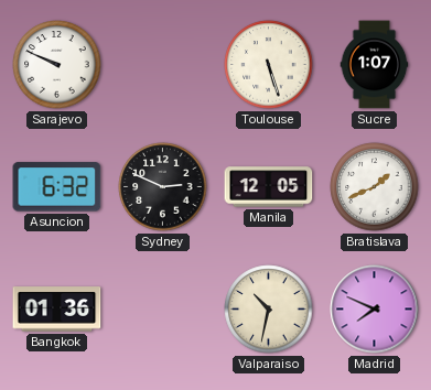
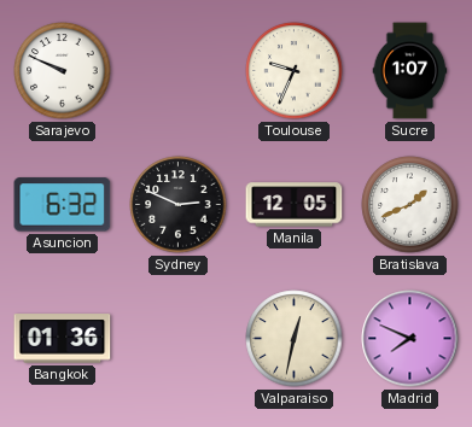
Toulouse: 5:27 -> 9:34
Valparaiso: 10:32 -> 12:32
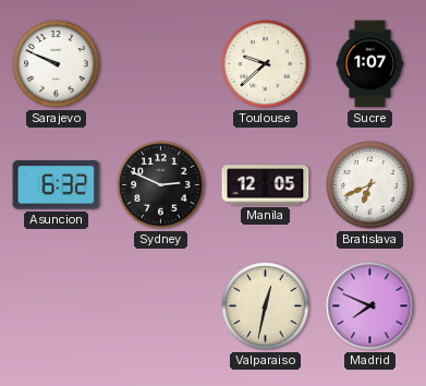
Toulouse: 9:34 -> 9:38
Bratislava: 1:41 -> 6:41
Bangkok: 01:36 -> none
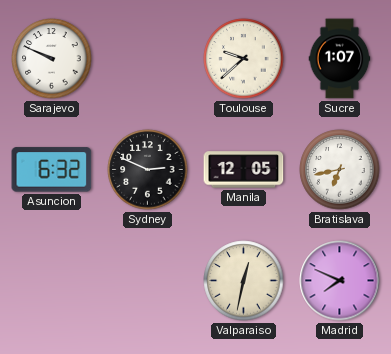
Bratislava: 6:41 -> 6:43
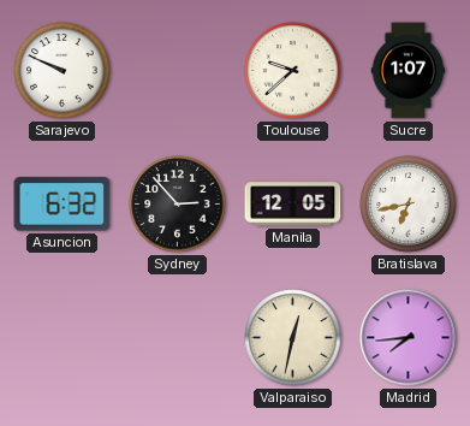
Sydney: 2:49 -> 2:53
Madrid: 7:49 -> 7:44
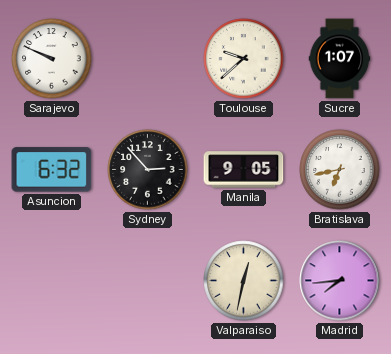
Manila: 12:05 -> 9:05
